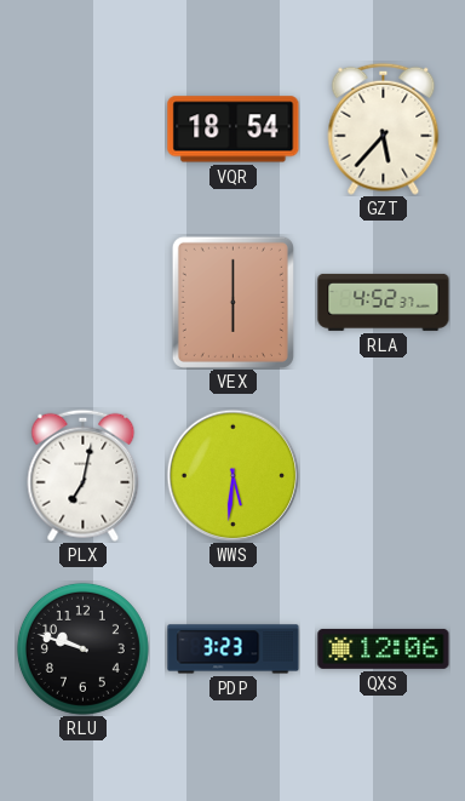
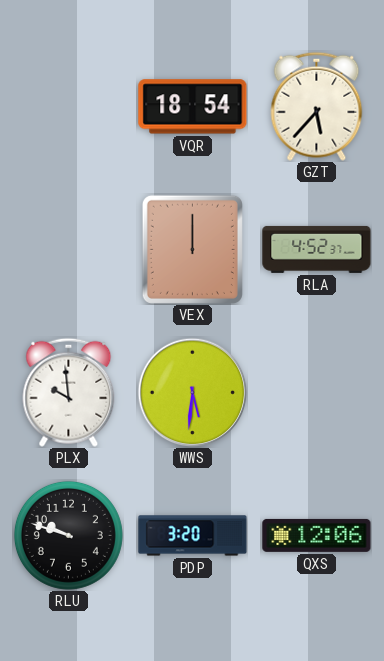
VEX: 6:00 -> 12:00
PLX: 7:02 -> 9:59
PDP: 3:23 -> 3:20
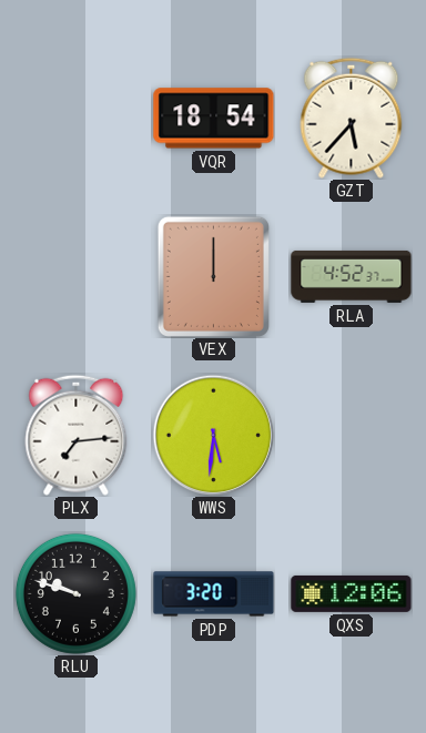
PLX: 9:59 -> 7:14
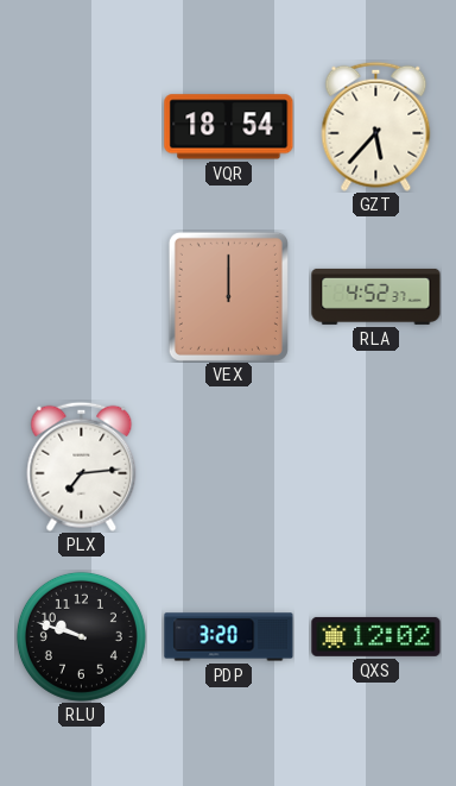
WWS: 5:31 -> none
QXS: 12:06 -> 12:02
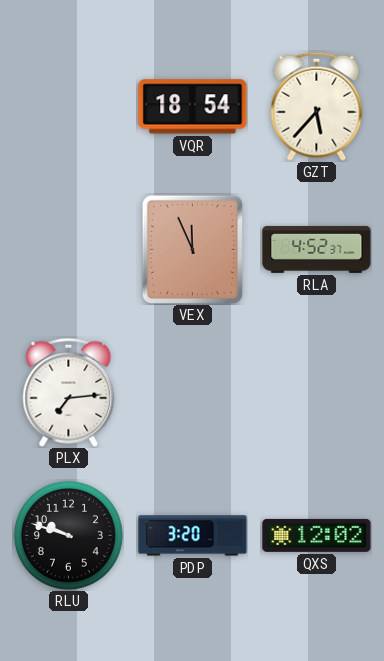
VEX: 12:00 -> 11:56
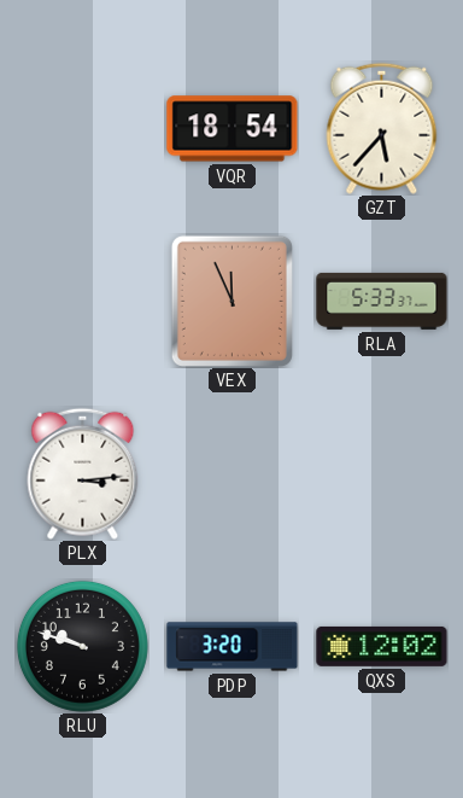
RLA: 4:52 -> 5:33
PLX: 7:14 -> 3:14
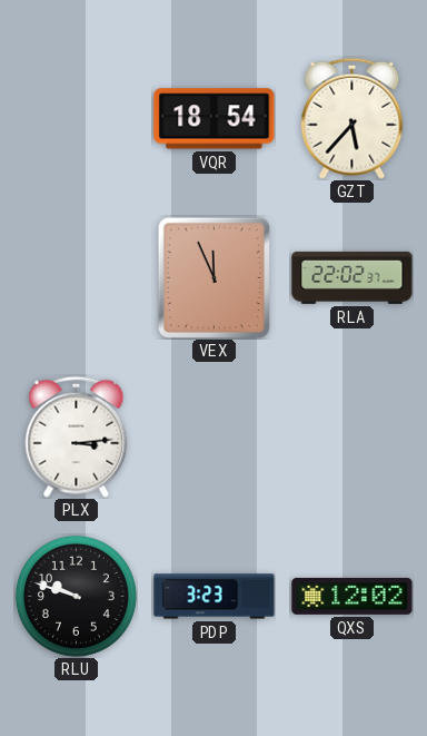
RLA: 5:33 -> 22:02
PDP: 3:20 -> 3:23
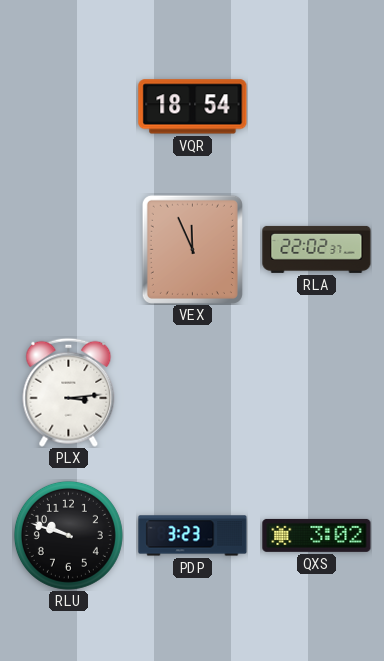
GZT: 5:37 -> none
QXS: 12:02 -> 3:02
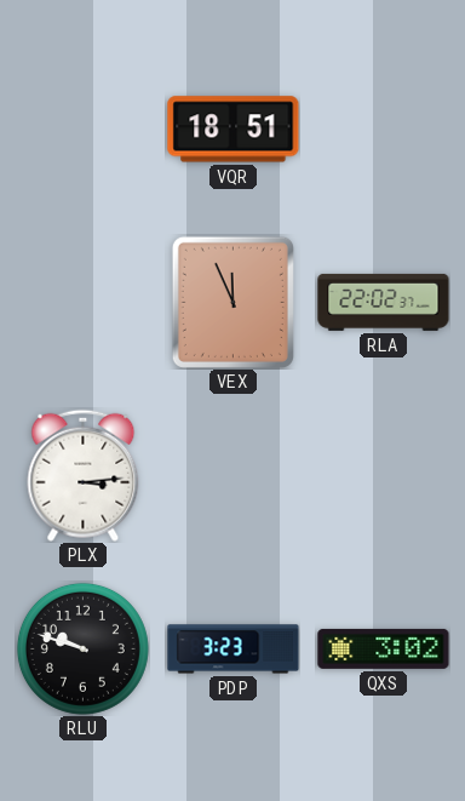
VQR: 18:54 -> 18:51
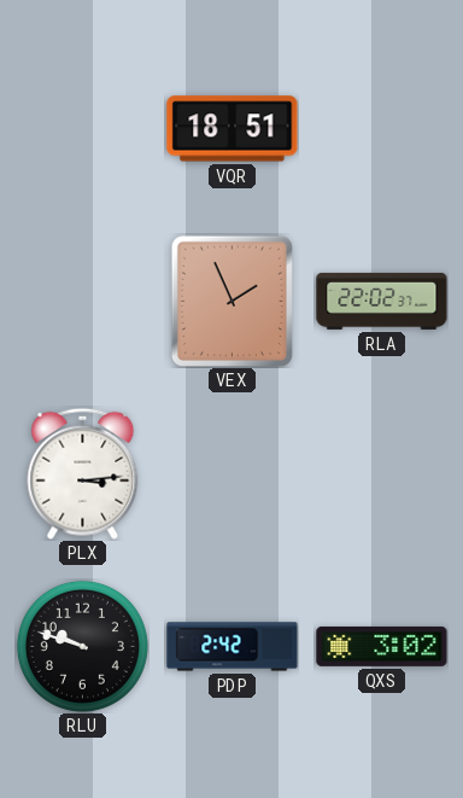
VEX: 11:56 -> 1:56
PDP: 3:23 -> 2:42
